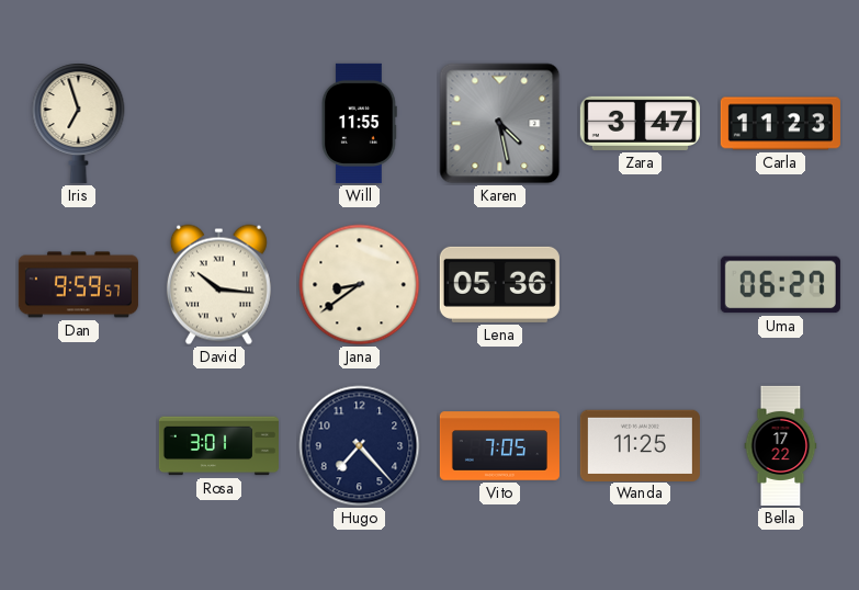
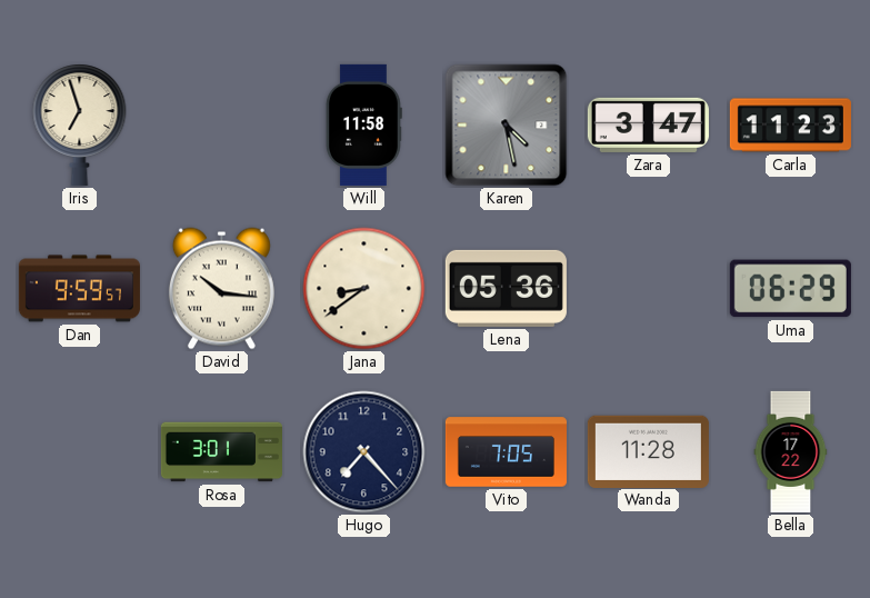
Will: 11:55 -> 11:58
Uma: 06:27 -> 06:29
Wanda: 11:25 -> 11:28
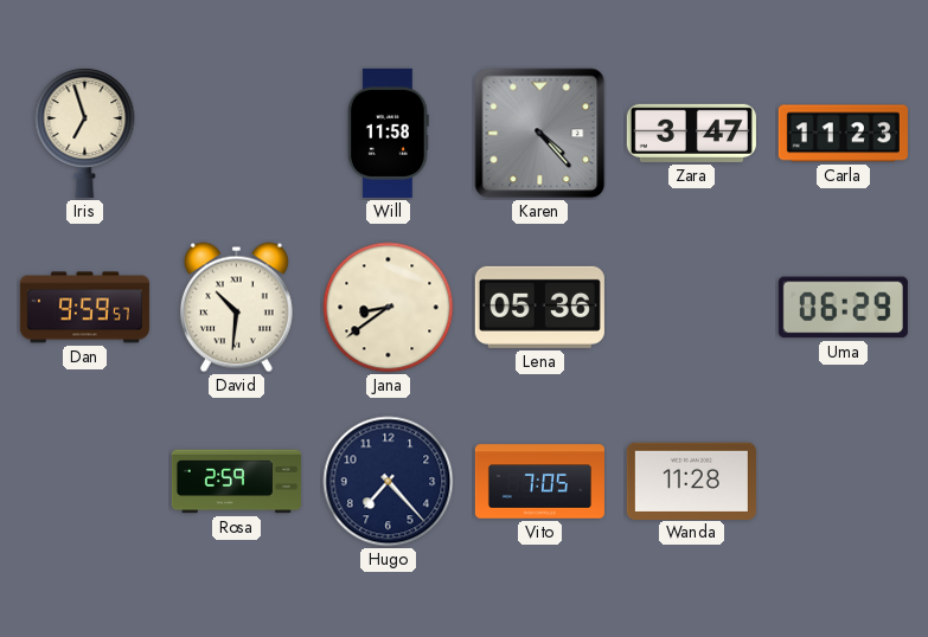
Karen: 4:28 -> 4:23
David: 10:16 -> 10:31
Rosa: 3:01 -> 2:59
Bella: 17:22 -> none
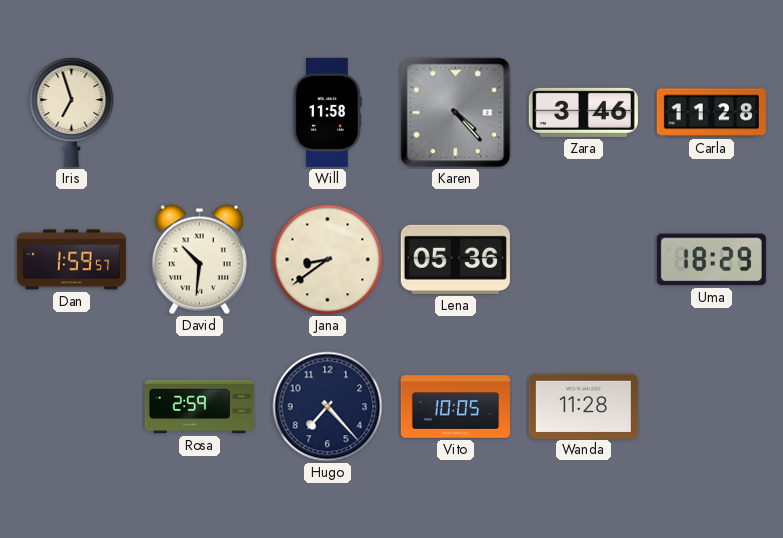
Zara: 3:47 -> 3:46
Carla: 11:23 -> 11:28
Dan: 9:59 -> 1:59
Uma: 06:29 -> 18:29
Vito: 7:05 -> 10:05
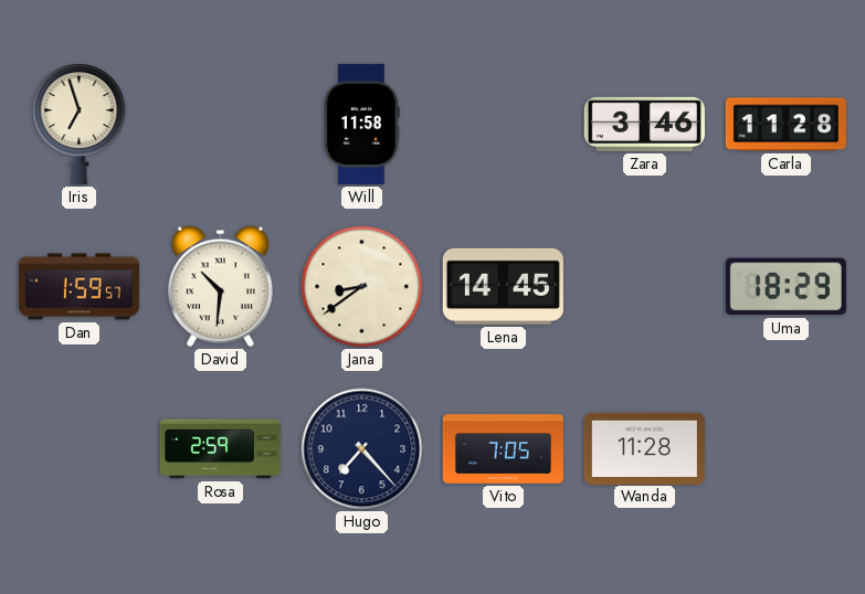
Karen: 4:23 -> none
Lena: 05:36 -> 14:45
Vito: 10:05 -> 7:05
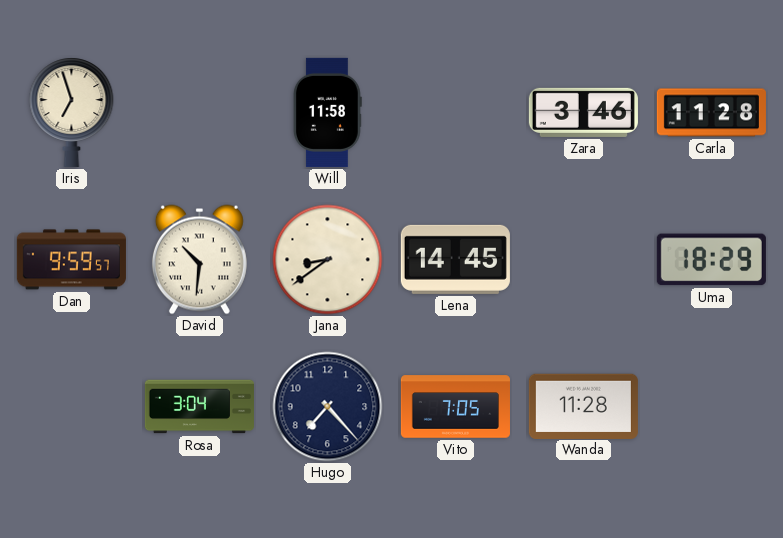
Dan: 1:59 -> 9:59
Rosa: 2:59 -> 3:04
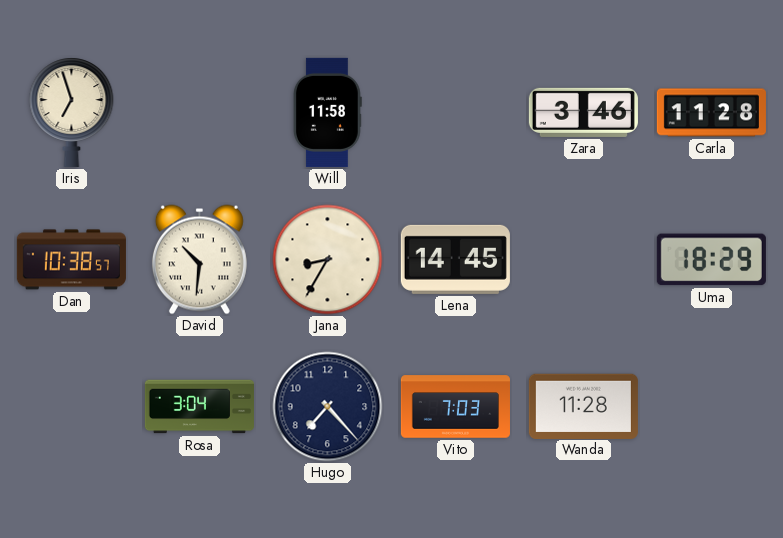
Dan: 9:59 -> 10:38
Jana: 8:39 -> 8:35
Vito: 7:05 -> 7:03
